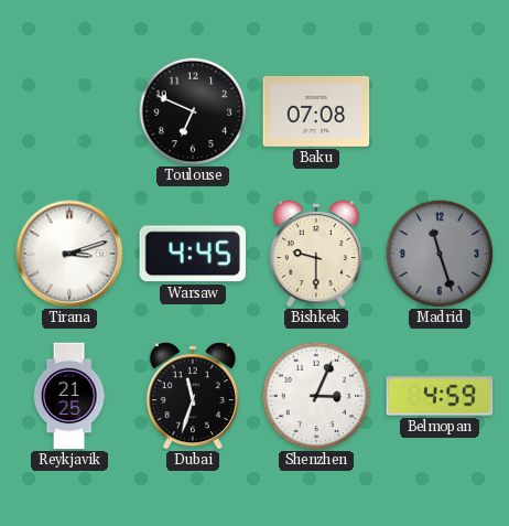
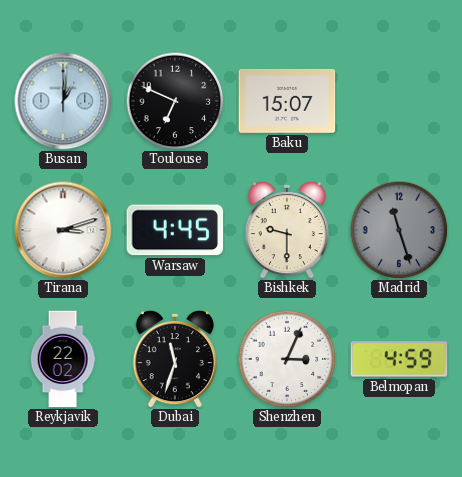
Busan: none -> 1:01
Baku: 07:08 -> 15:07
Reykjavik: 21:25 -> 22:02
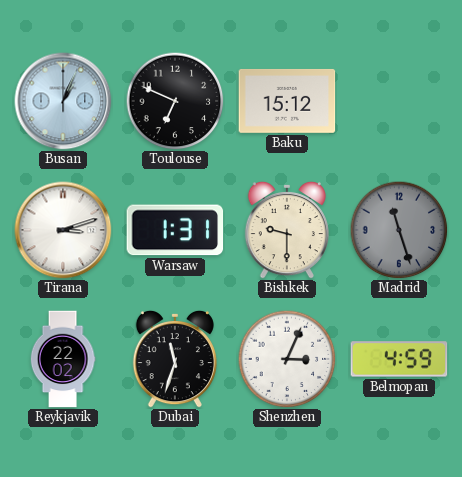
Busan: 1:01 -> 1:04
Baku: 15:07 -> 15:12
Warsaw: 4:45 -> 1:31
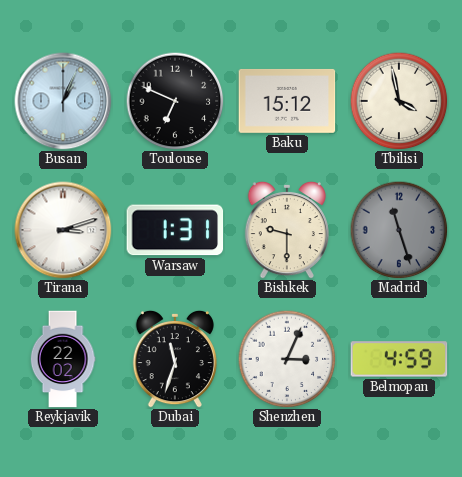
Tbilisi: none -> 3:58
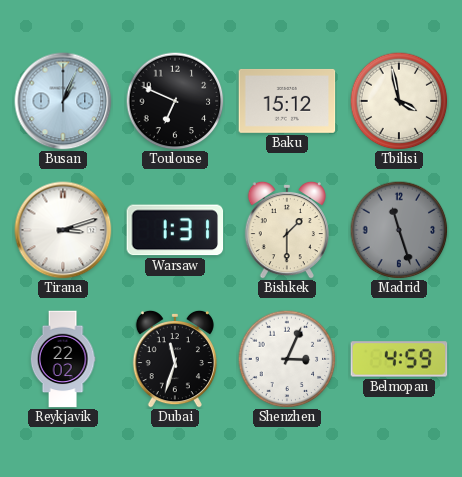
Bishkek: 9:30 -> 1:30
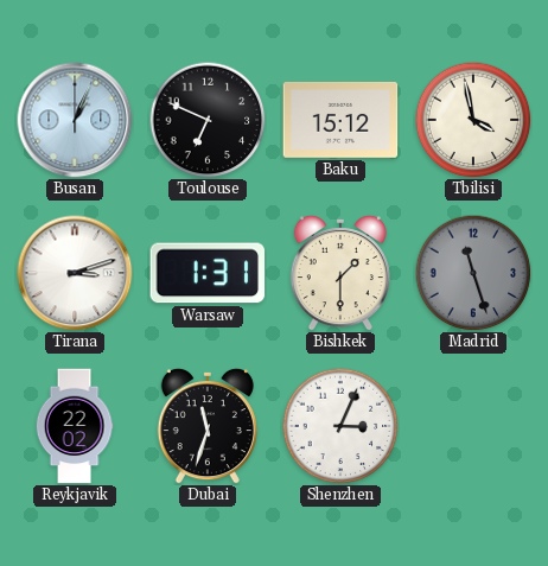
Belmopan: 4:59 -> none
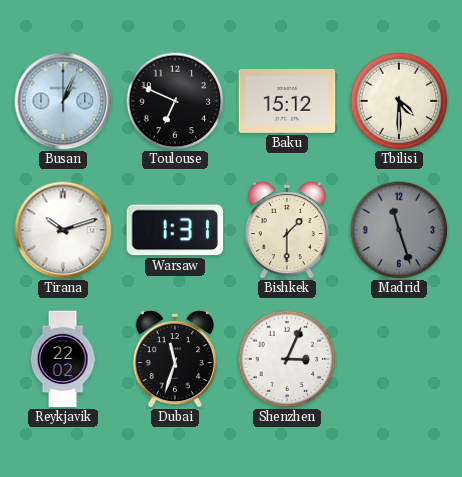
Tbilisi: 3:58 -> 4:30
Tirana: 3:12 -> 10:12
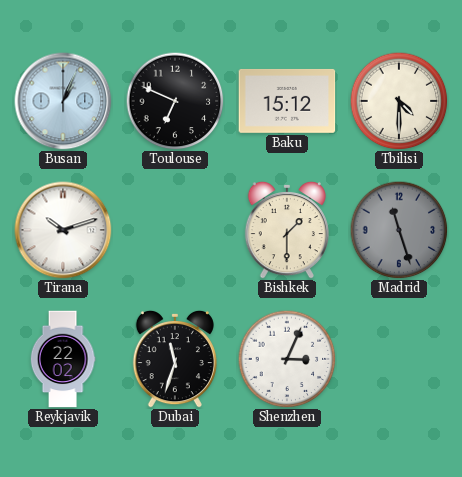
Warsaw: 1:31 -> none
